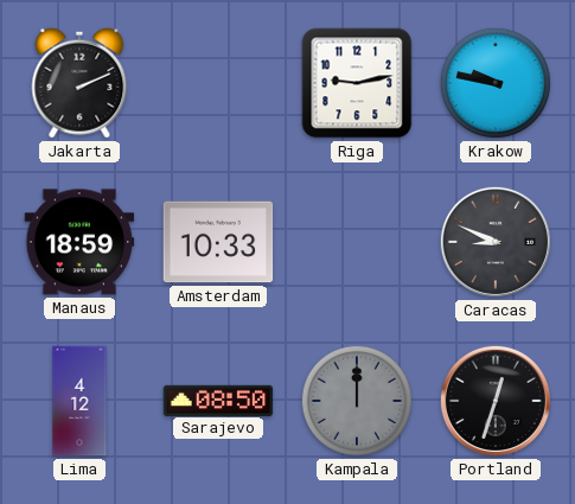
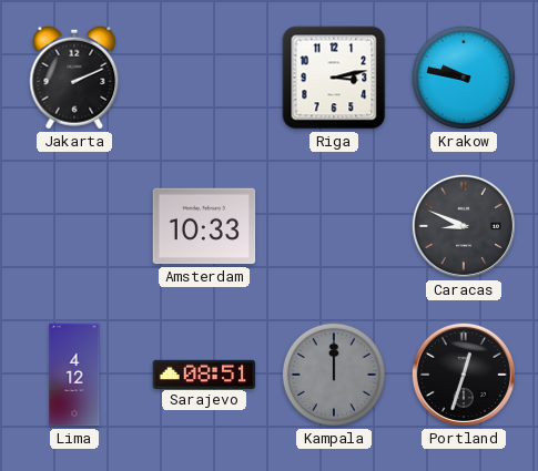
Riga: 9:13 -> 3:13
Manaus: 18:59 -> none
Sarajevo: 08:50 -> 08:51
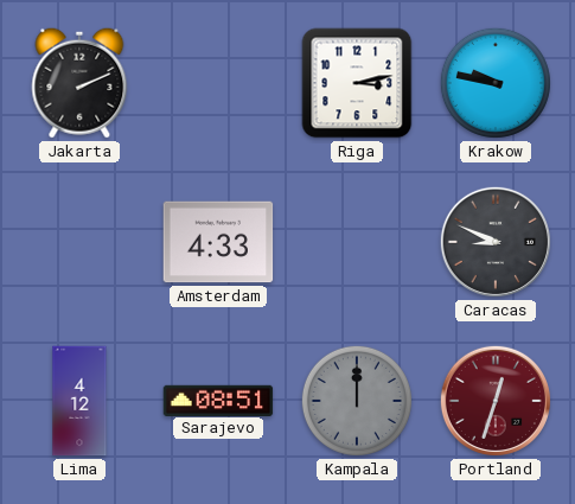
Amsterdam: 10:33 -> 4:33
Portland dial: black -> burgundy
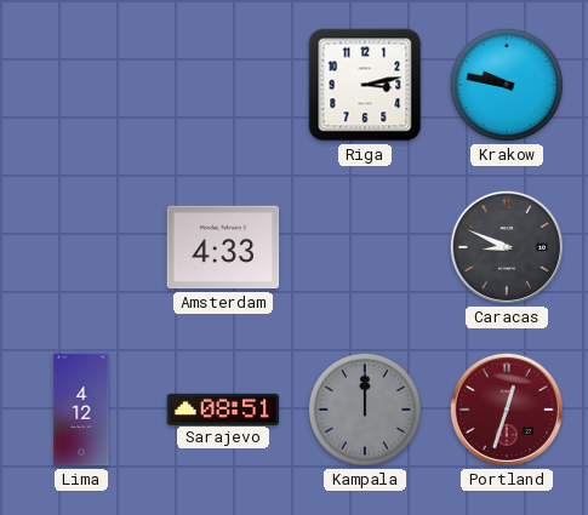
Jakarta: 2:11 -> none
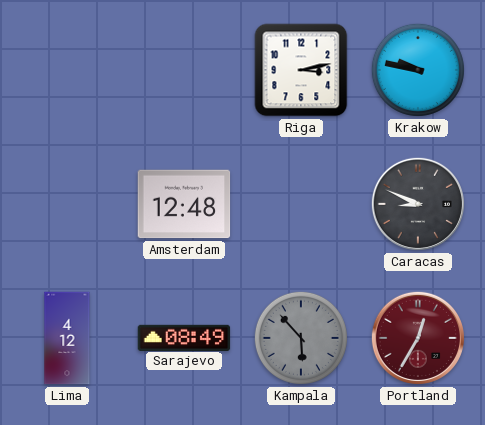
Amsterdam: 4:33 -> 12:48
Sarajevo: 08:51 -> 08:49
Kampala: 12:00 -> 5:53
Portland: 12:33 -> 12:35
